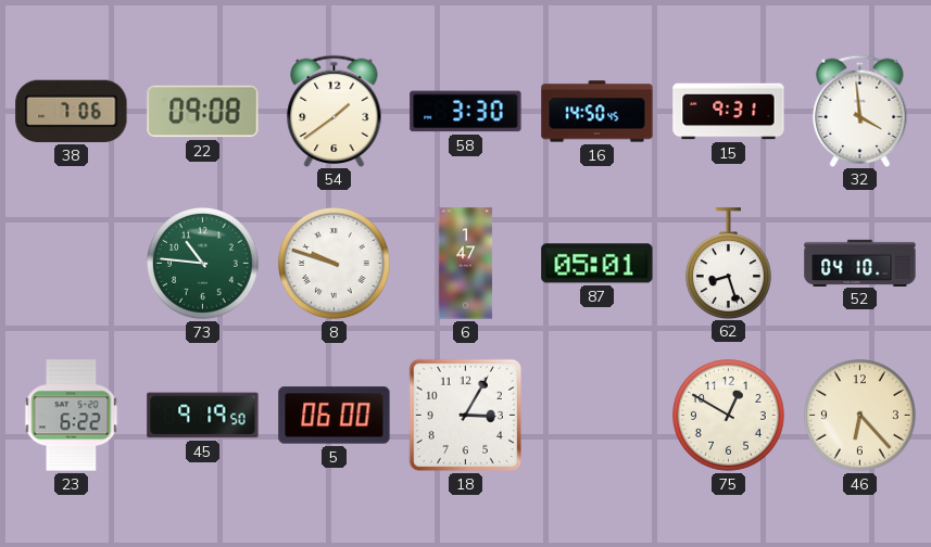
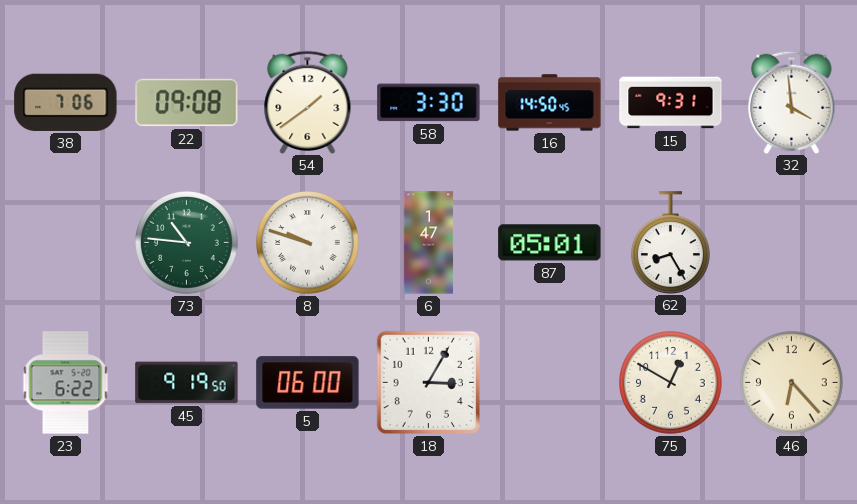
62: 8:27 -> 8:25
52: 04:10 -> none
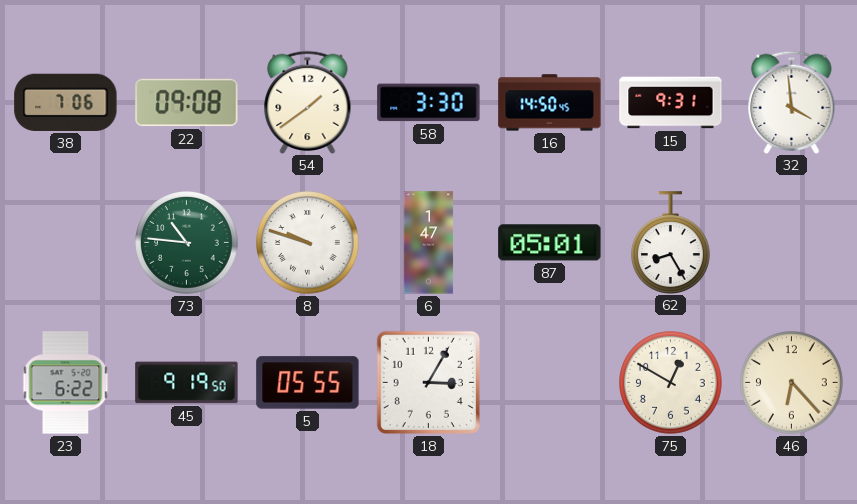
5: 06:00 -> 05:55
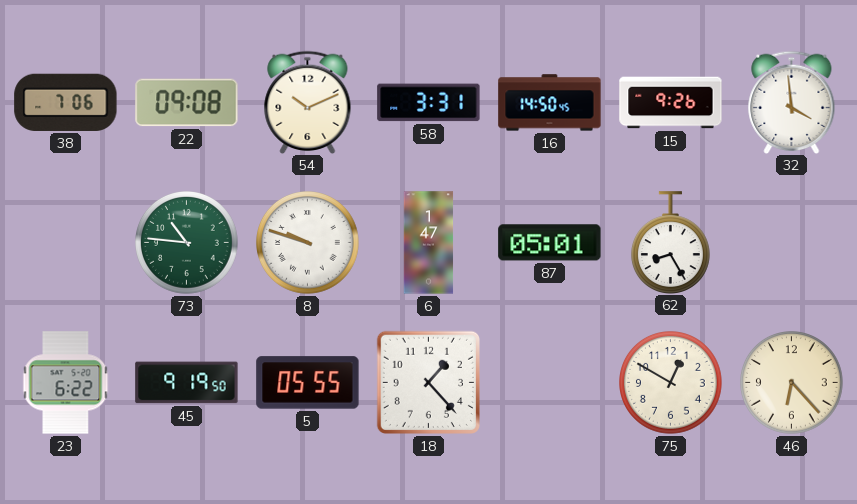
54: 1:39 -> 10:11
58: 3:30 -> 3:31
15: 9:31 -> 9:26
18: 3:05 -> 1:23
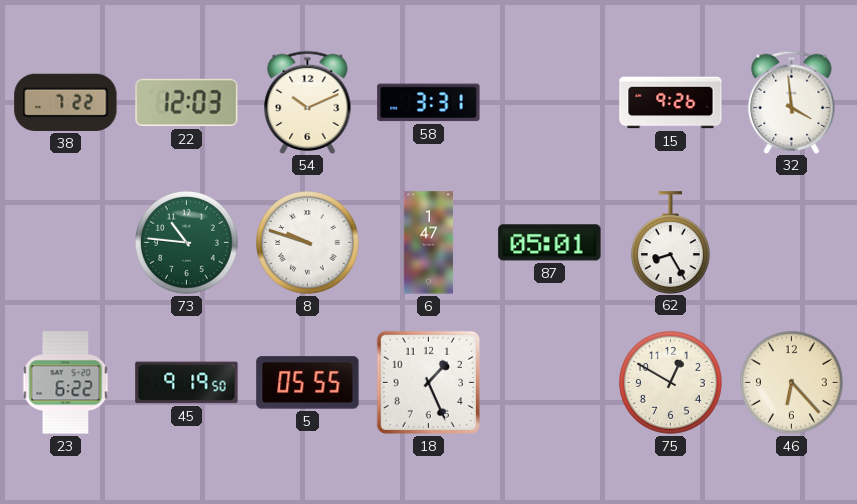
38: 7:06 -> 7:22
22: 09:08 -> 12:03
16: 14:50 -> none
18: 1:23 -> 1:26
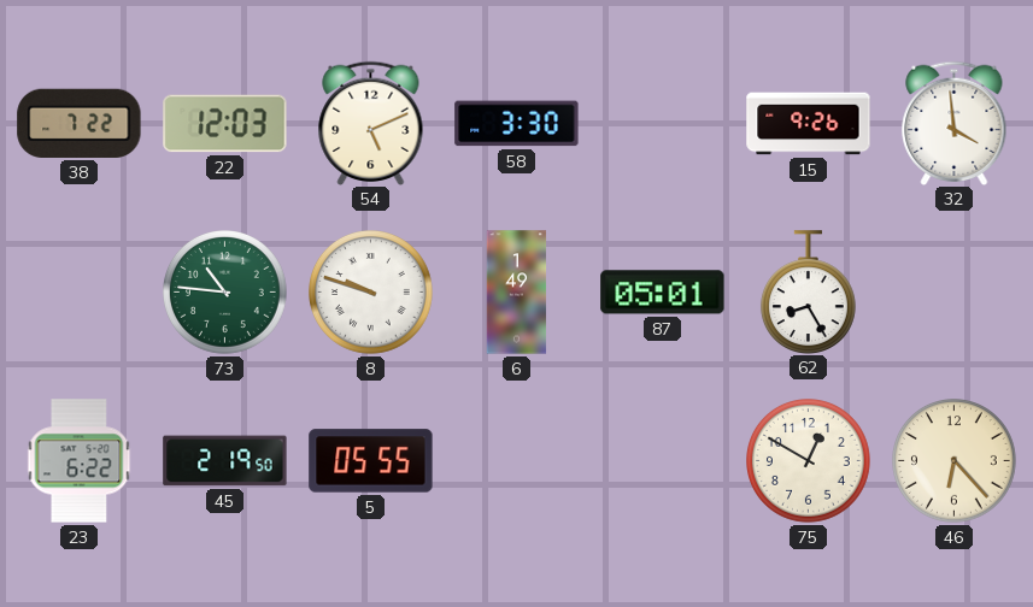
54: 10:11 -> 5:11
58: 3:31 -> 3:30
6: 1:47 -> 1:49
45: 9:19 -> 2:19
18: 1:26 -> none
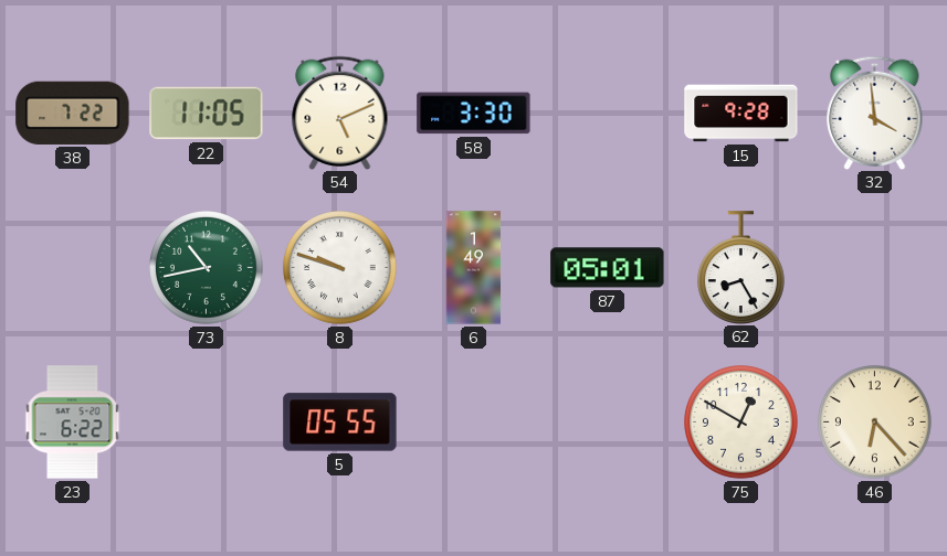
22: 12:03 -> 11:05
15: 9:26 -> 9:28
73: 10:46 -> 10:43
45: 2:19 -> none
